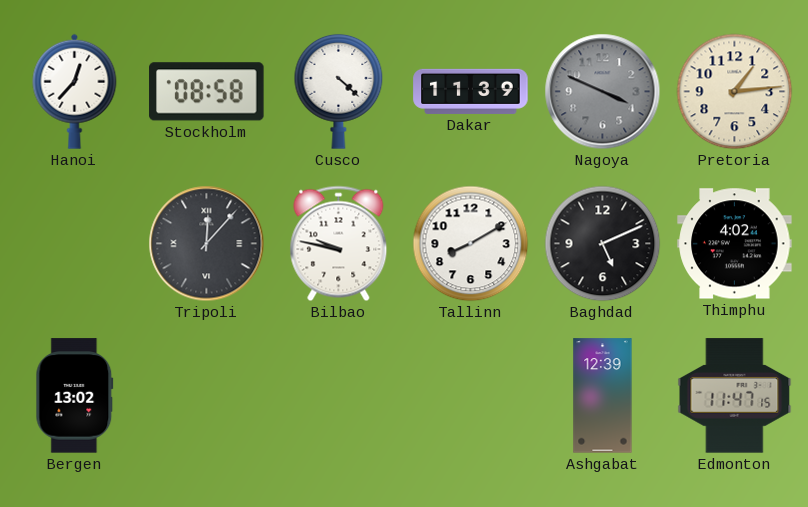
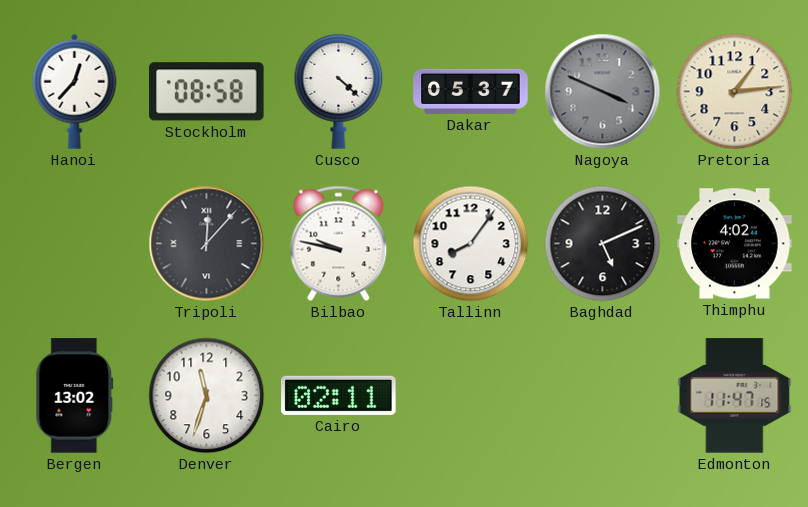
Dakar: 11:39 -> 05:37
Tallinn: 8:10 -> 8:06
Denver: none -> 11:33
Cairo: none -> 02:11
Ashgabat: 12:39 -> none
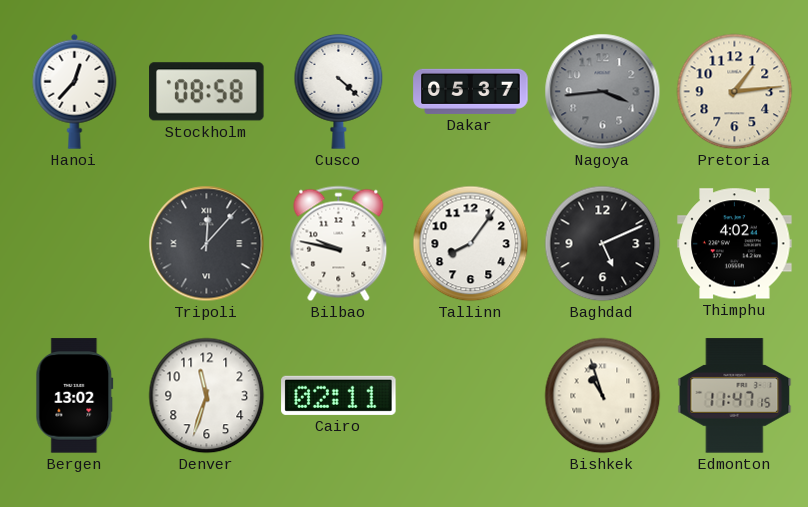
Nagoya: 3:49 -> 3:44
Bishkek: none -> 10:57
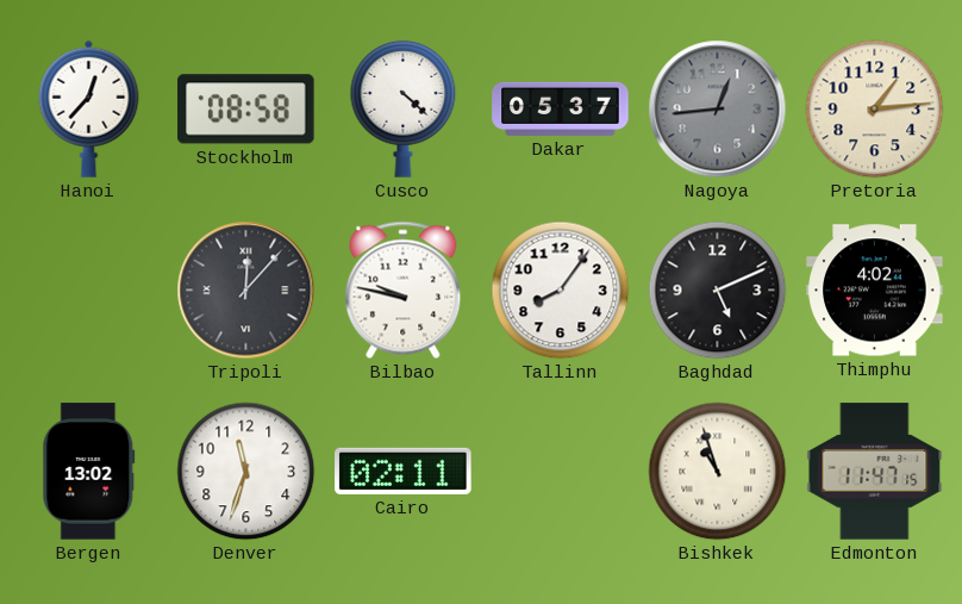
Nagoya: 3:44 -> 12:44
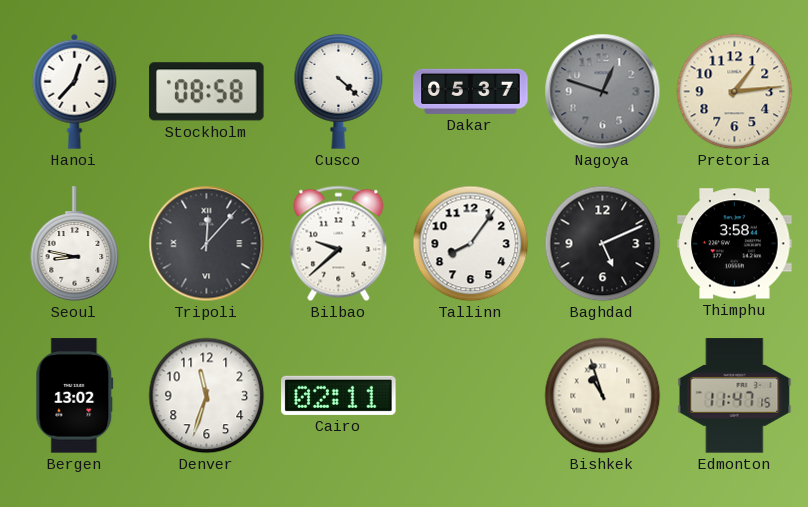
Nagoya: 12:44 -> 12:48
Seoul: none -> 8:47
Bilbao: 9:47 -> 9:38
Thimphu: 4:02 -> 3:58
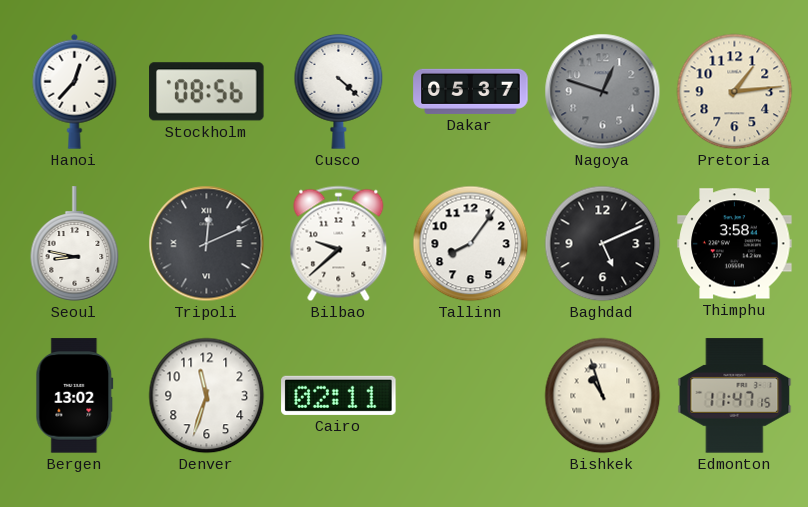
Stockholm: 08:58 -> 08:56
Tripoli: 12:07 -> 12:11
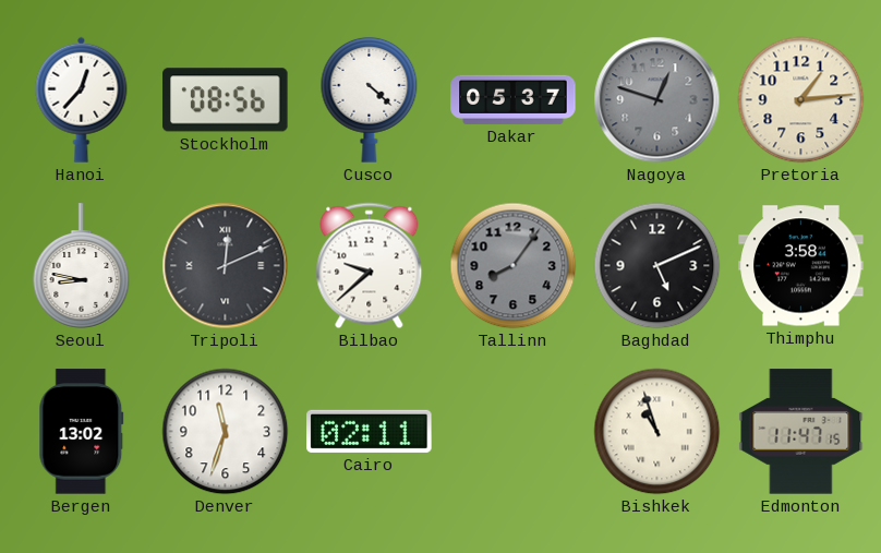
Tallinn dial: white -> grey
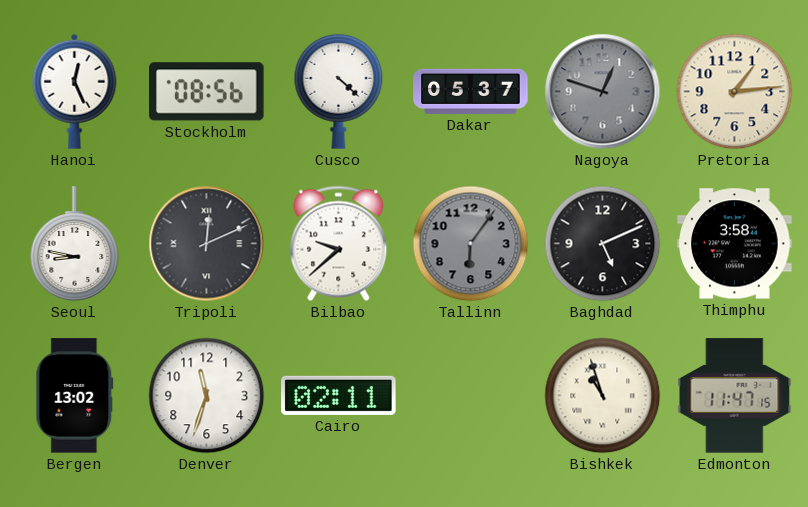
Hanoi: 12:37 -> 12:26
Tallinn: 8:06 -> 6:06
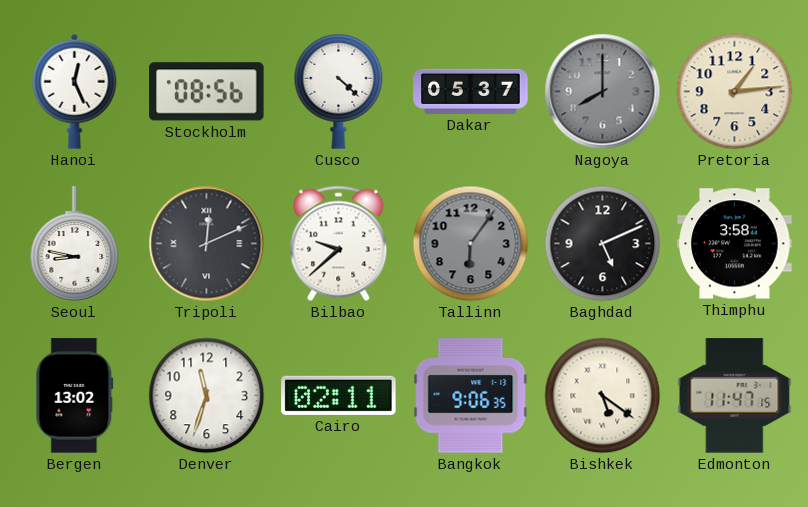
Nagoya: 12:48 -> 8:00
Bangkok: none -> 9:06
Bishkek: 10:57 -> 5:21
